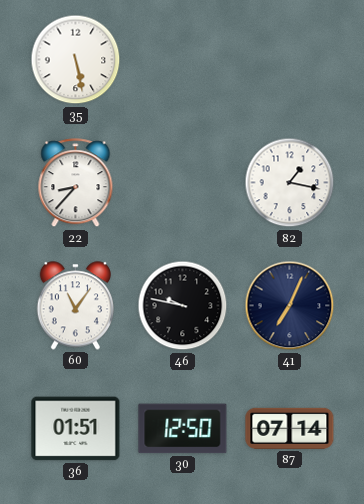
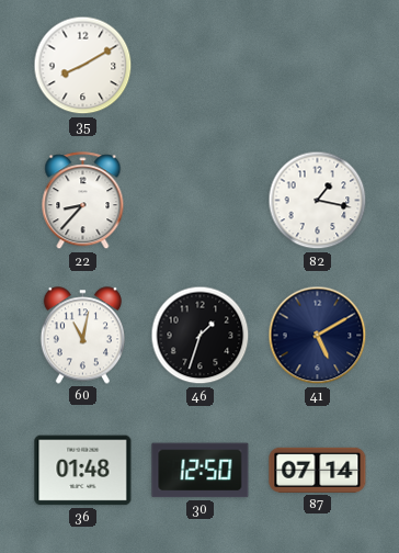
35: 5:28 -> 8:10
60: 11:06 -> 11:02
46: 9:47 -> 1:33
41: 7:04 -> 5:10
36: 01:51 -> 01:48
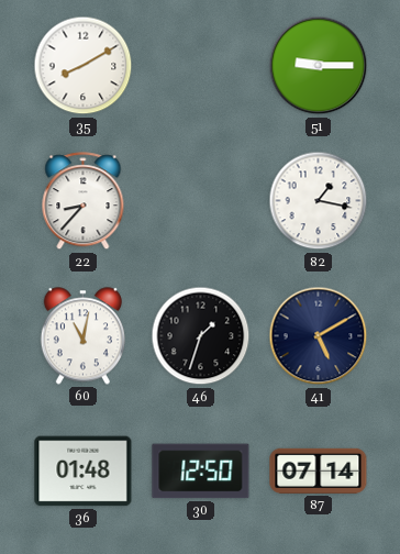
51: none -> 9:15
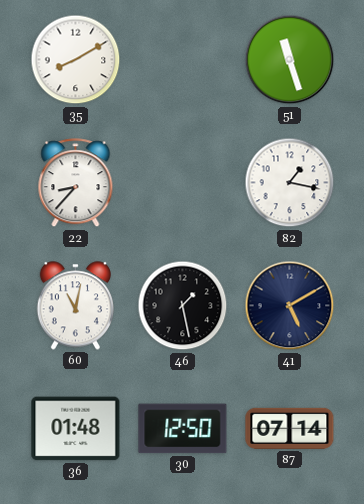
51: 9:15 -> 11:27
46: 1:33 -> 1:28
